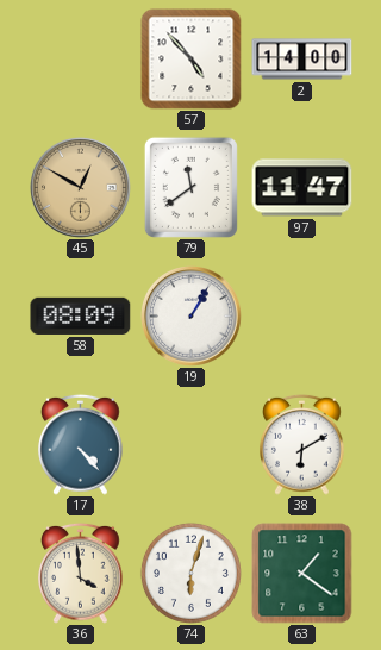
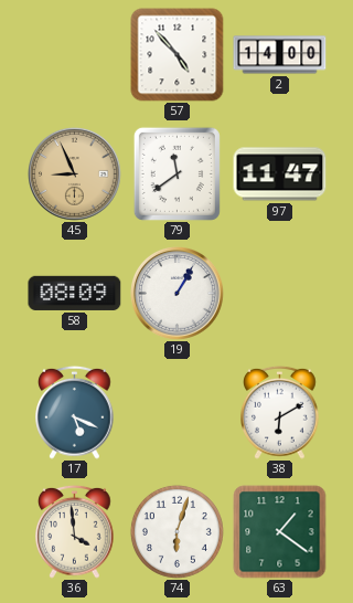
45: 12:50 -> 8:56
17: 4:23 -> 5:19
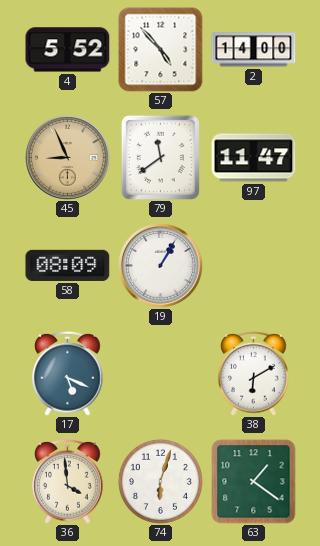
4: none -> 5:52
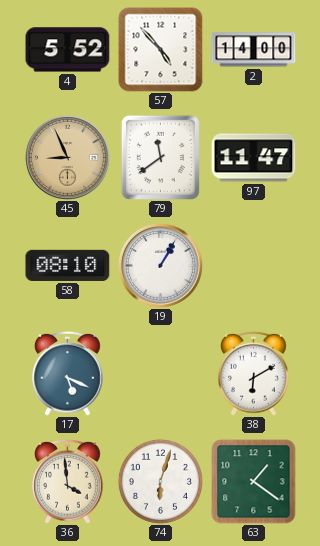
58: 08:09 -> 08:10
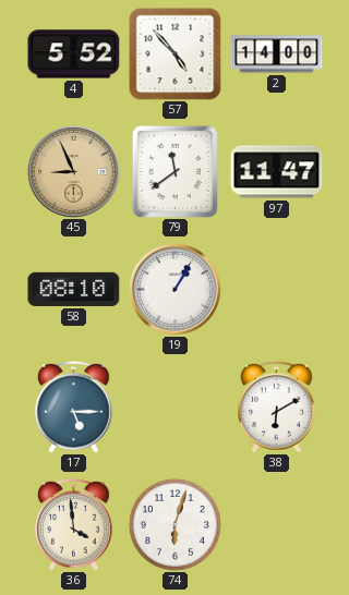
17: 5:19 -> 5:15
63: 1:21 -> none
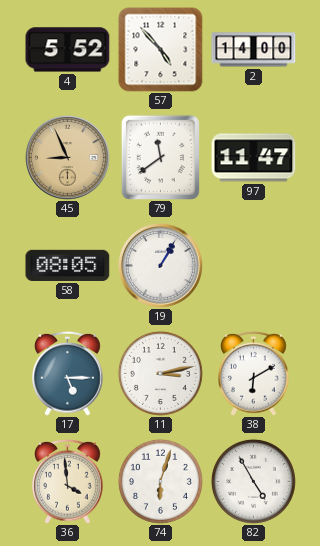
58: 08:10 -> 08:05
11: none -> 3:13
82: none -> 4:55
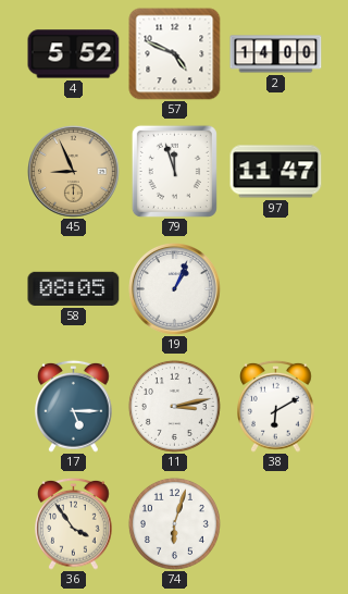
57: 4:53 -> 4:49
79: 11:39 -> 11:57
19: 1:05 -> 1:04
36: 3:59 -> 3:54
82: 4:55 -> none
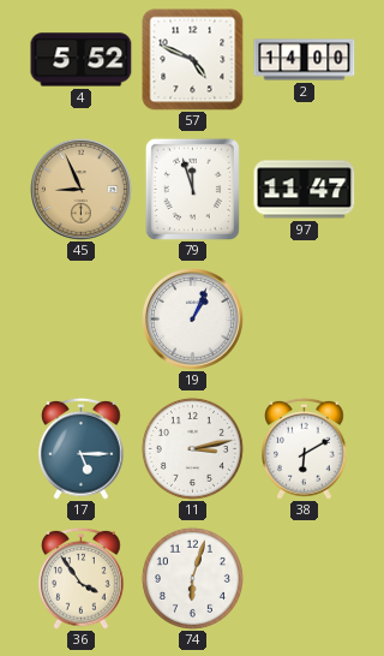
58: 08:05 -> none
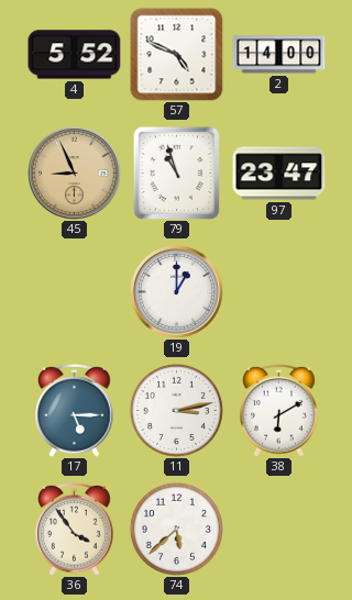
79: 11:57 -> 10:57
97: 11:47 -> 23:47
19: 1:04 -> 1:00
74: 6:03 -> 5:38
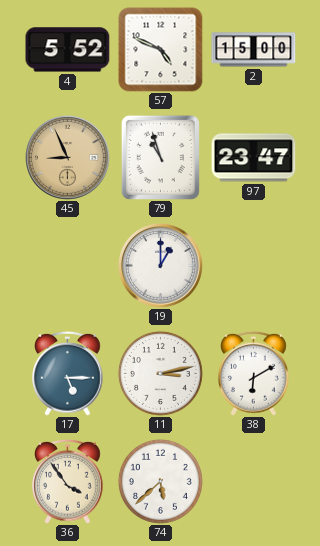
2: 14:00 -> 15:00
